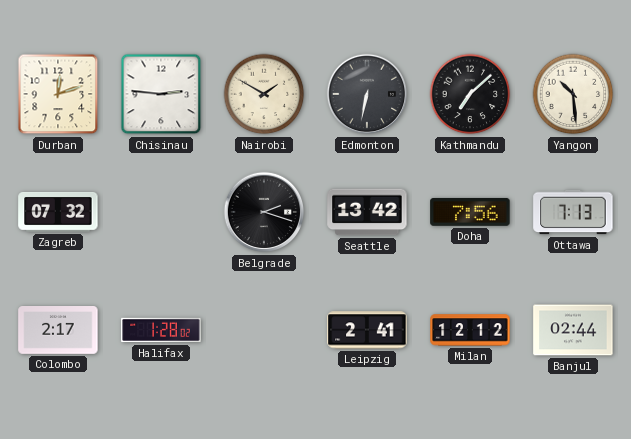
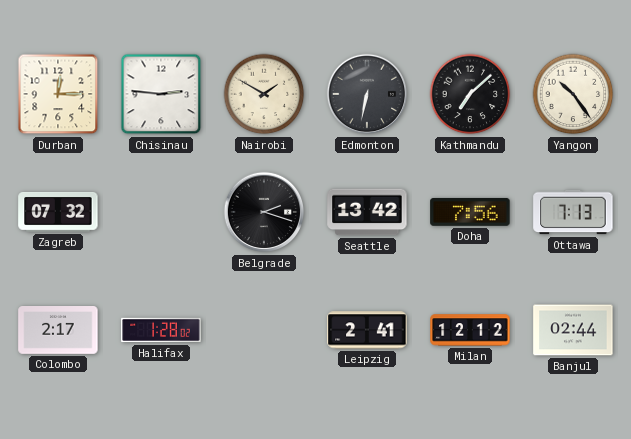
Durban: 12:12 -> 12:15
Yangon: 10:29 -> 10:24
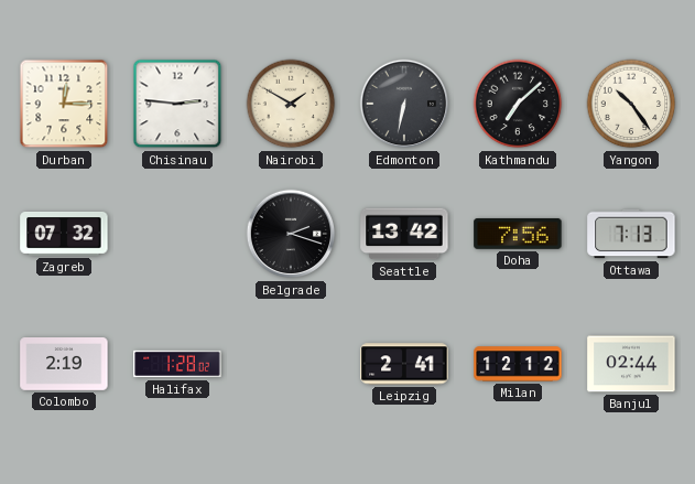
Colombo: 2:17 -> 2:19
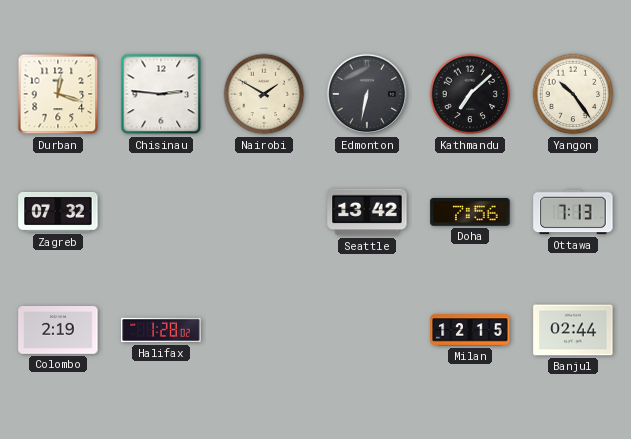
Durban: 12:15 -> 12:18
Belgrade: 2:18 -> none
Leipzig: 2:41 -> none
Milan: 12:12 -> 12:15
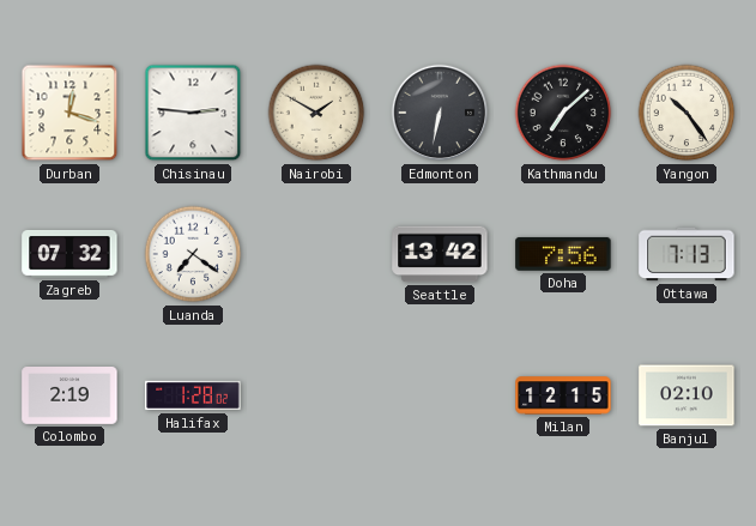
Luanda: none -> 7:21
Banjul: 02:44 -> 02:10
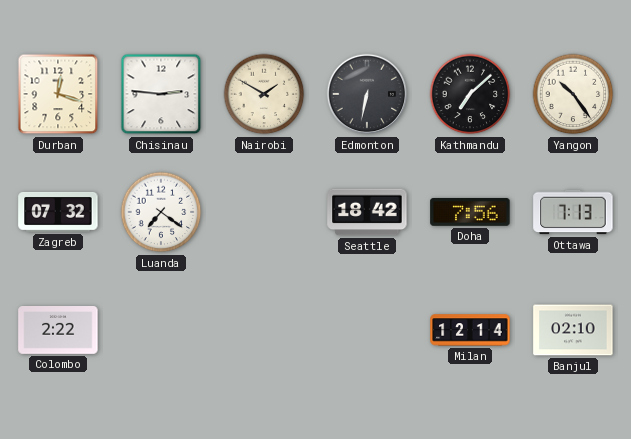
Seattle: 13:42 -> 18:42
Colombo: 2:19 -> 2:22
Halifax: 1:28 -> none
Milan: 12:15 -> 12:14
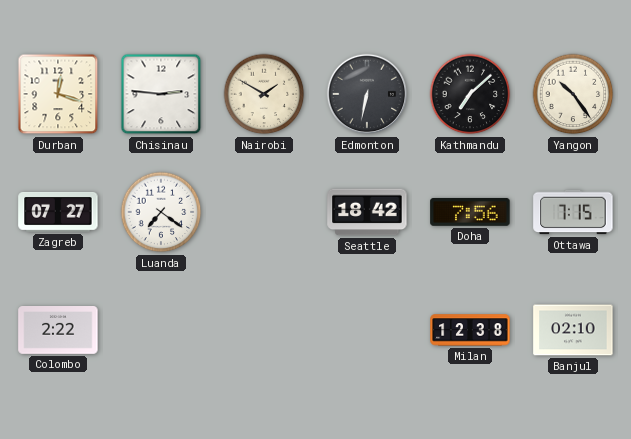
Zagreb: 07:32 -> 07:27
Ottawa: 7:13 -> 7:15
Milan: 12:14 -> 12:38
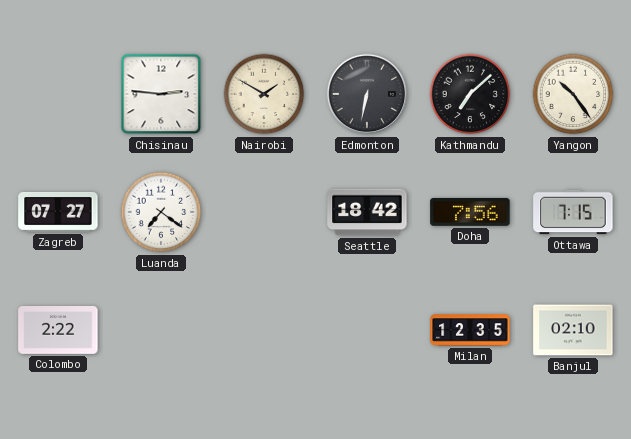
Durban: 12:18 -> none
Milan: 12:38 -> 12:35
